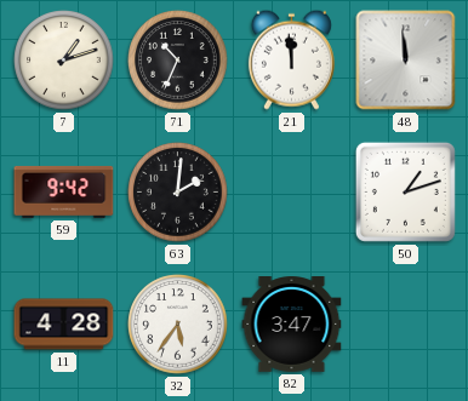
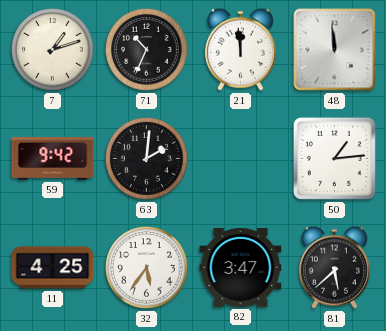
50: 1:12 -> 1:14
11: 4:28 -> 4:25
81: none -> 5:38
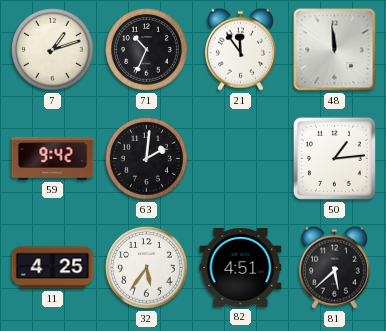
21: 11:59 -> 11:54
82: 3:47 -> 4:51
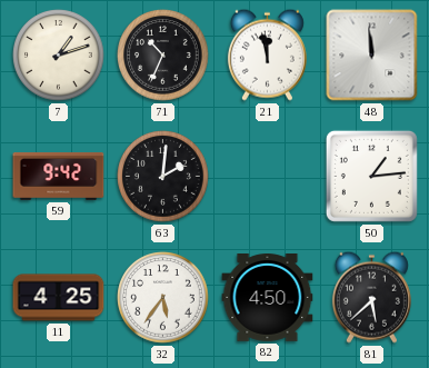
21: 11:54 -> 11:58
82: 4:51 -> 4:50
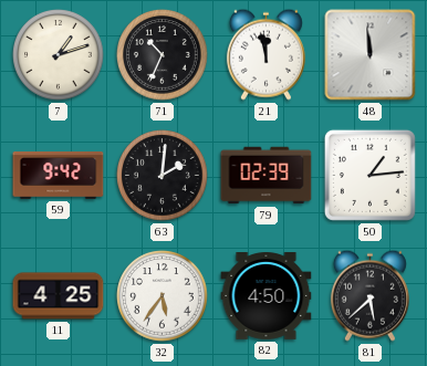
79: none -> 02:39
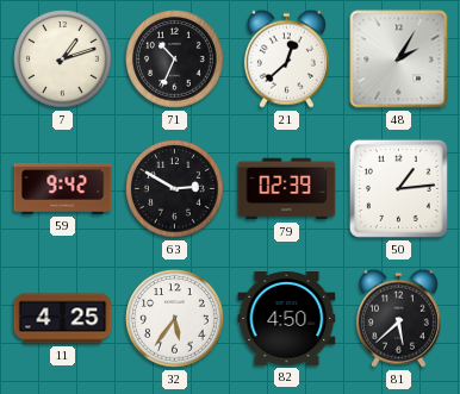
21: 11:58 -> 12:38
48: 11:59 -> 2:05
63: 2:01 -> 2:50
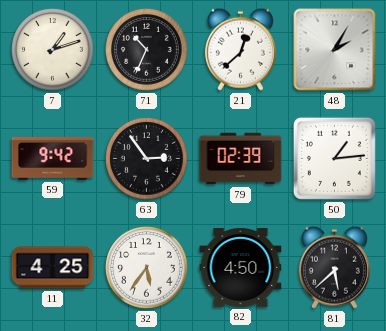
63: 2:50 -> 2:54
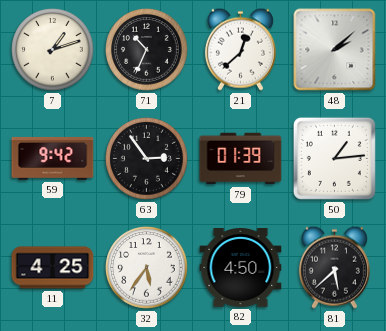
48: 2:05 -> 2:08
79: 02:39 -> 01:39
